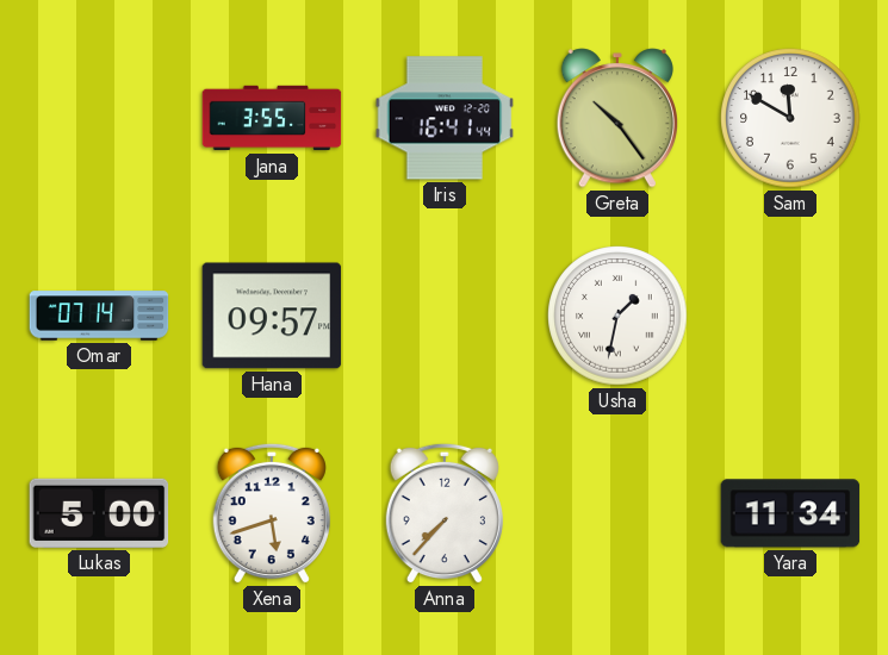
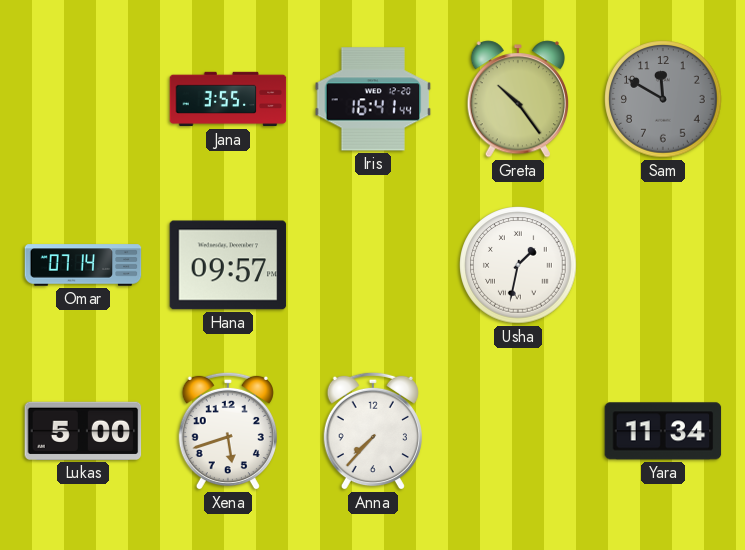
Sam dial: white -> grey
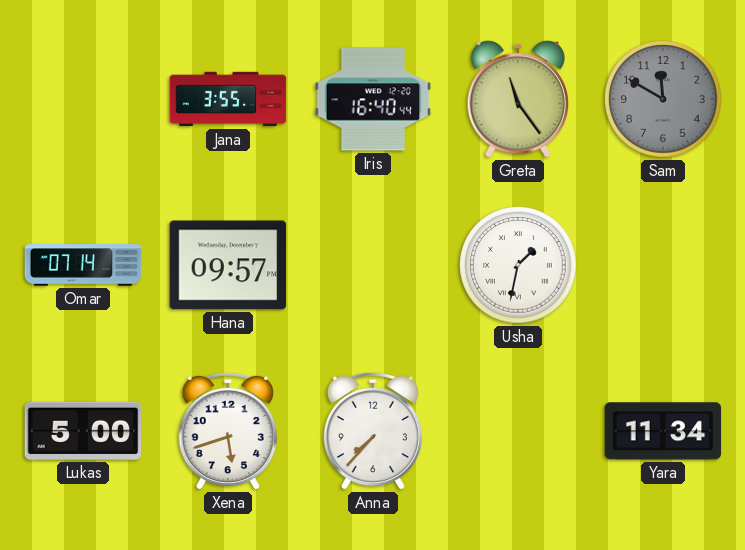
Iris: 16:41 -> 16:40
Greta: 10:24 -> 11:24
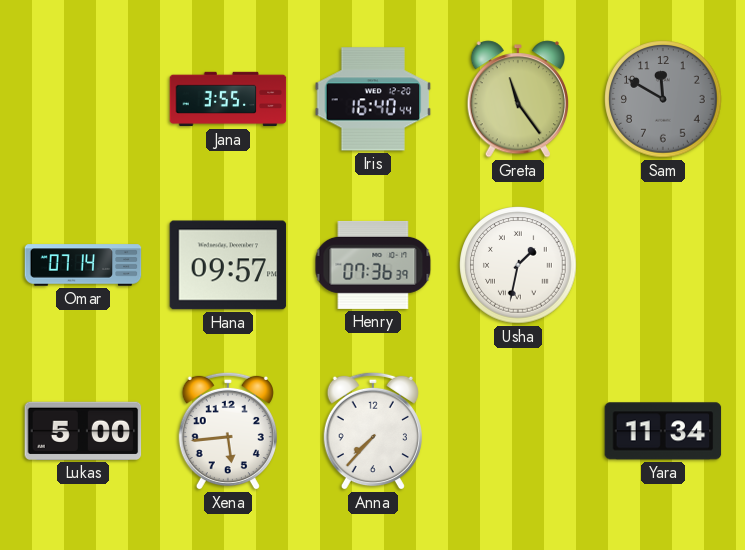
Henry: none -> 07:36
Xena: 5:42 -> 5:44
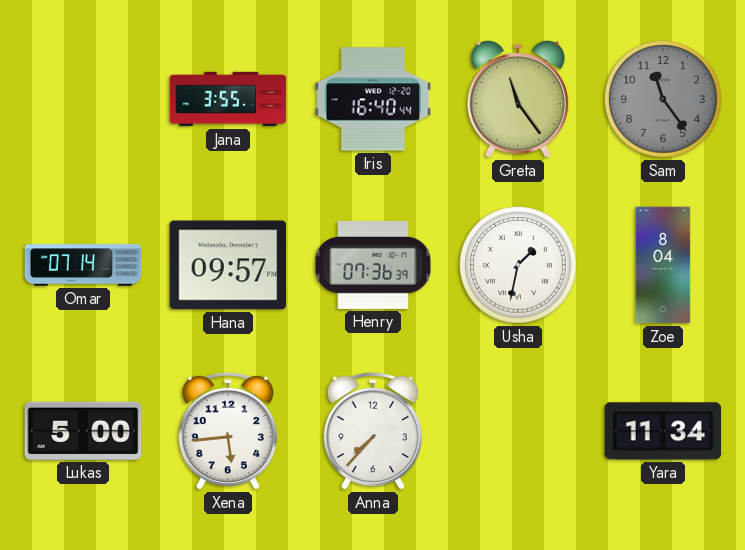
Sam: 11:50 -> 11:24
Zoe: none -> 8:04
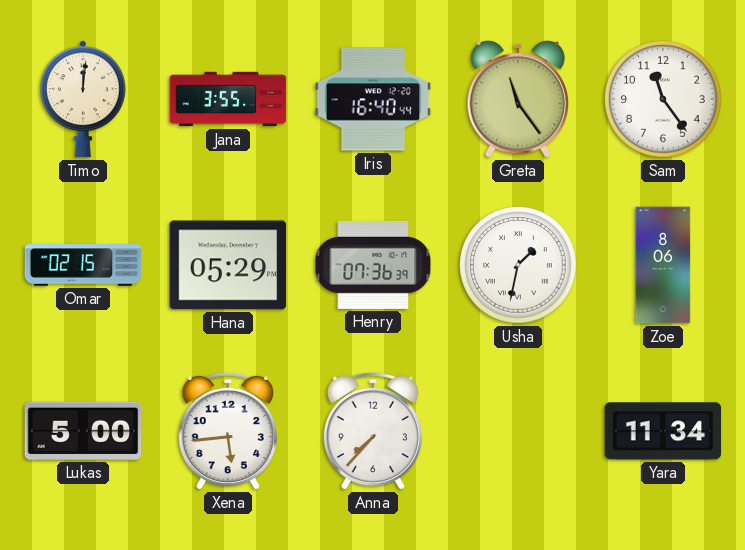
Timo: none -> 12:01
Sam dial: grey -> white
Omar: 07:14 -> 02:15
Hana: 09:57 -> 05:29
Zoe: 8:04 -> 8:06
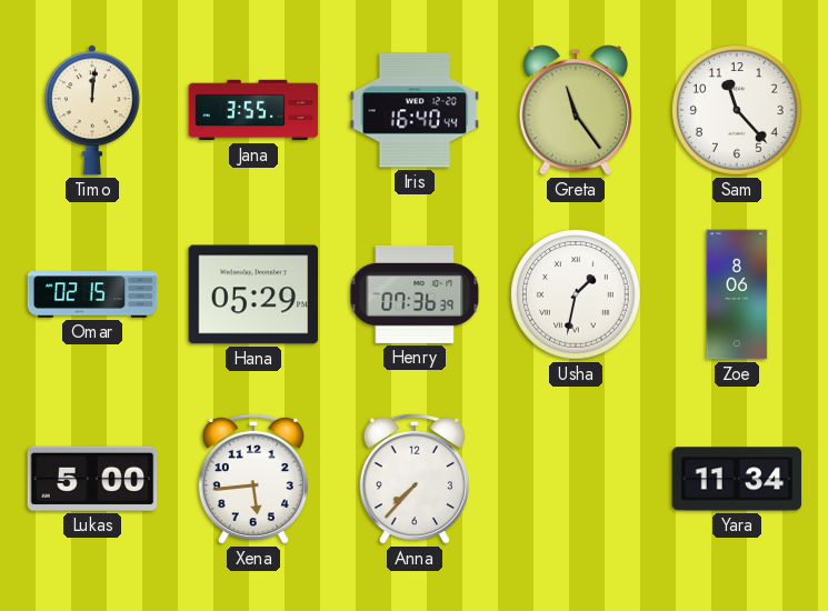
Sam: 11:24 -> 11:23
